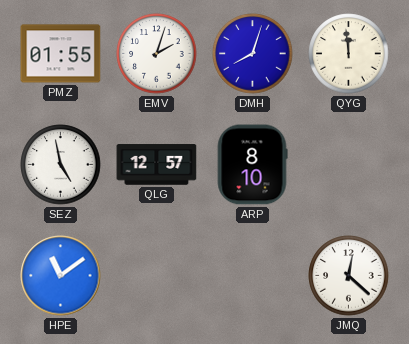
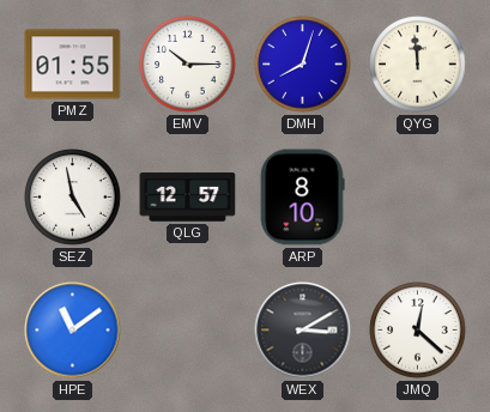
EMV: 2:03 -> 10:15
WEX: none -> 3:10
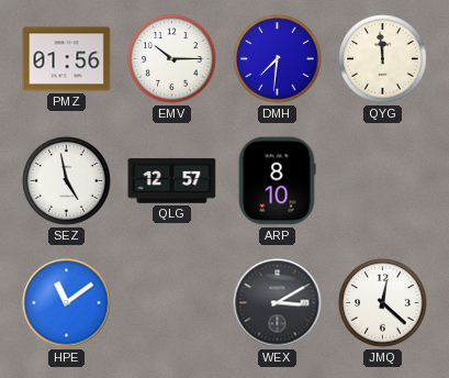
PMZ: 01:55 -> 01:56
DMH: 8:03 -> 7:31
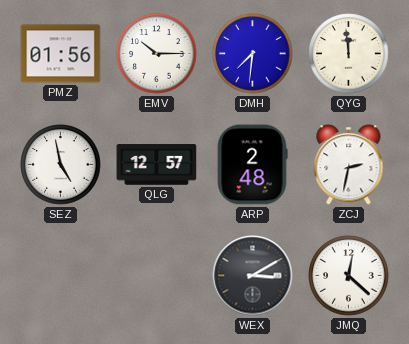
ARP: 8:10 -> 2:48
ZCJ: none -> 2:32
HPE: 11:09 -> none
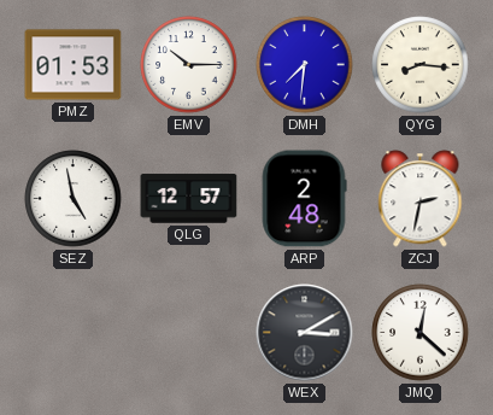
PMZ: 01:56 -> 01:53
QYG: 11:59 -> 8:16
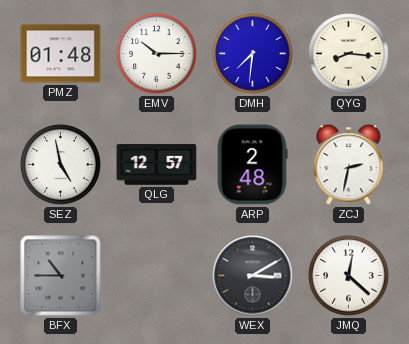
PMZ: 01:53 -> 01:48
BFX: none -> 10:45
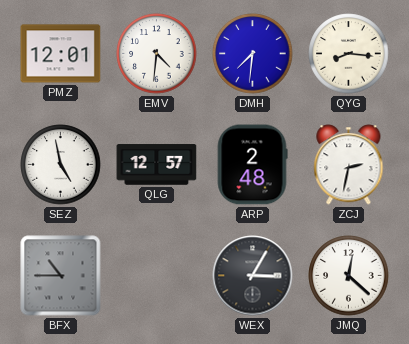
PMZ: 01:48 -> 12:01
EMV: 10:15 -> 4:31
WEX: 3:10 -> 3:05
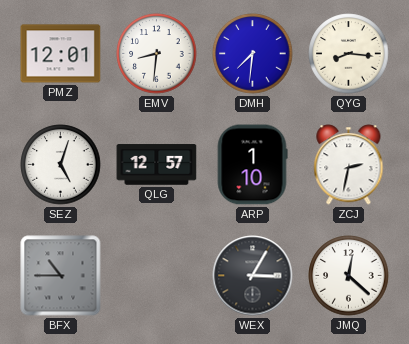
EMV: 4:31 -> 8:31
SEZ: 4:58 -> 5:03
ARP: 2:48 -> 1:10
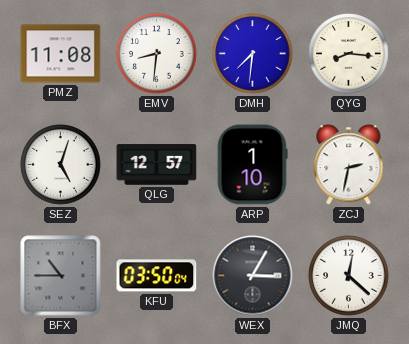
PMZ: 12:01 -> 11:08
KFU: none -> 03:50
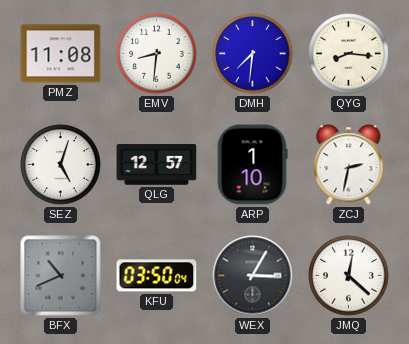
BFX: 10:45 -> 10:41
